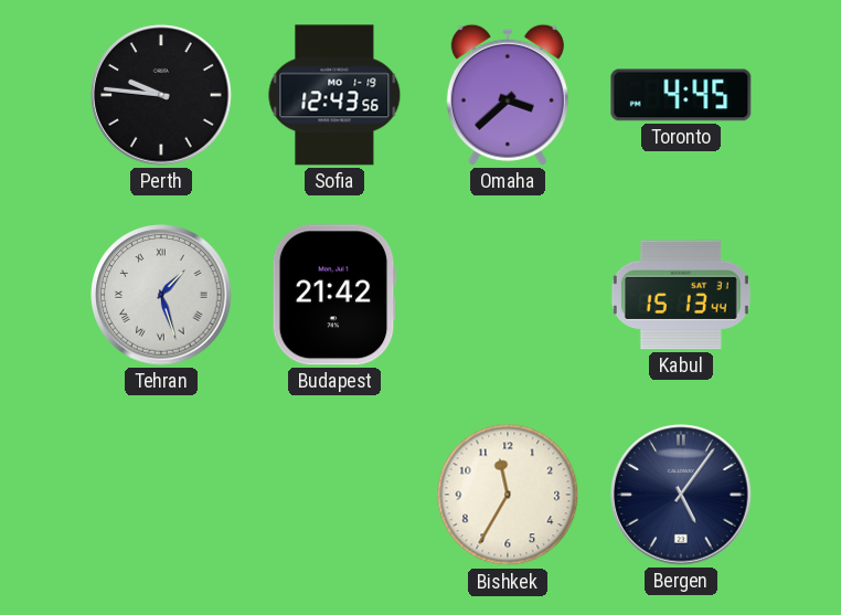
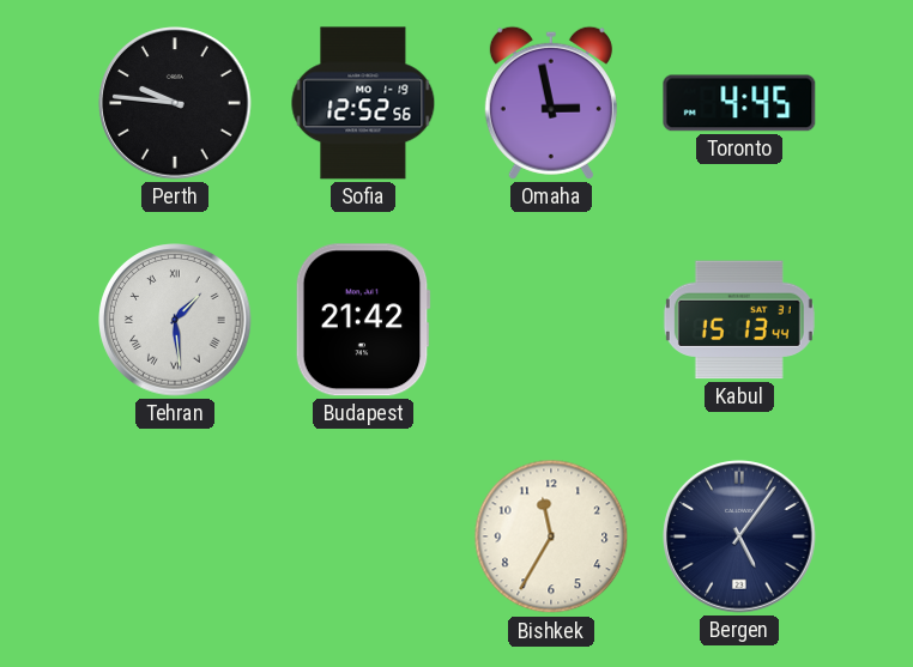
Sofia: 12:43 -> 12:52
Omaha: 3:38 -> 2:58
Tehran: 1:27 -> 1:29
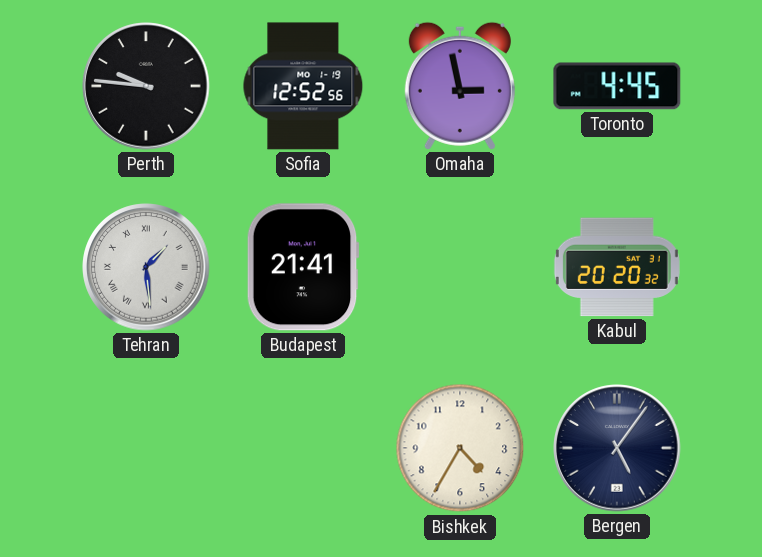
Budapest: 21:42 -> 21:41
Kabul: 15:13 -> 20:20
Bishkek: 11:35 -> 4:35
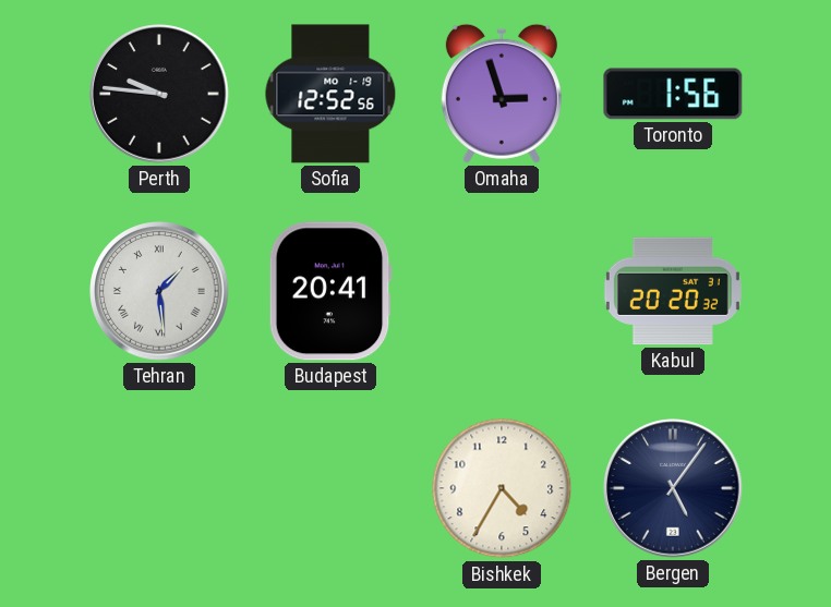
Omaha: 2:58 -> 2:57
Toronto: 4:45 -> 1:56
Budapest: 21:41 -> 20:41
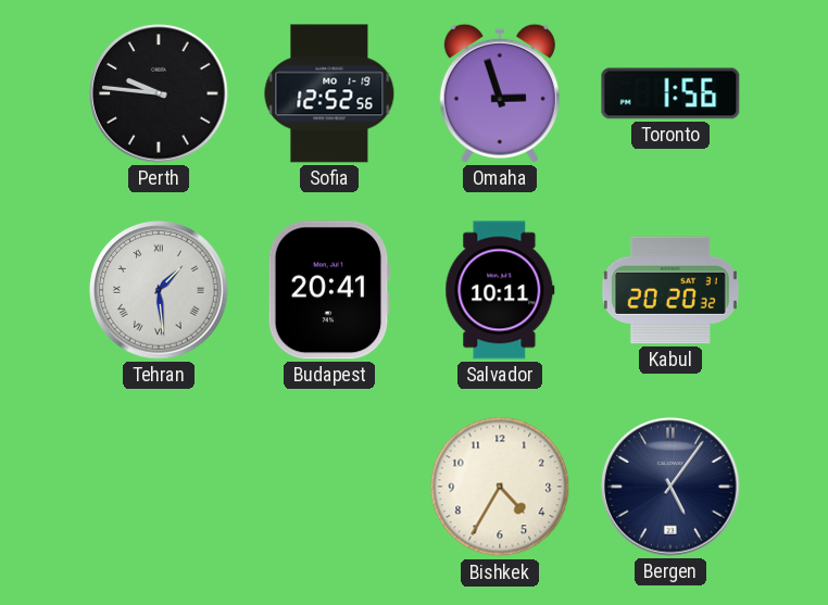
Salvador: none -> 10:11
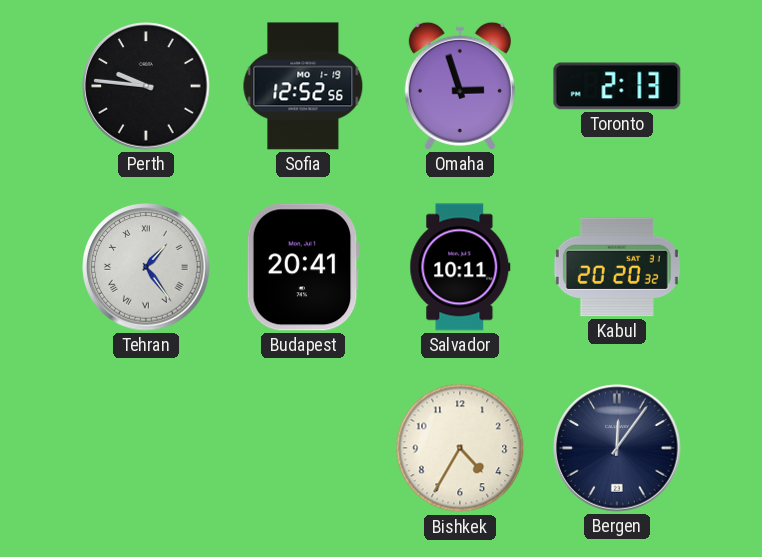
Toronto: 1:56 -> 2:13
Tehran: 1:29 -> 1:24
Bergen: 5:06 -> 12:06
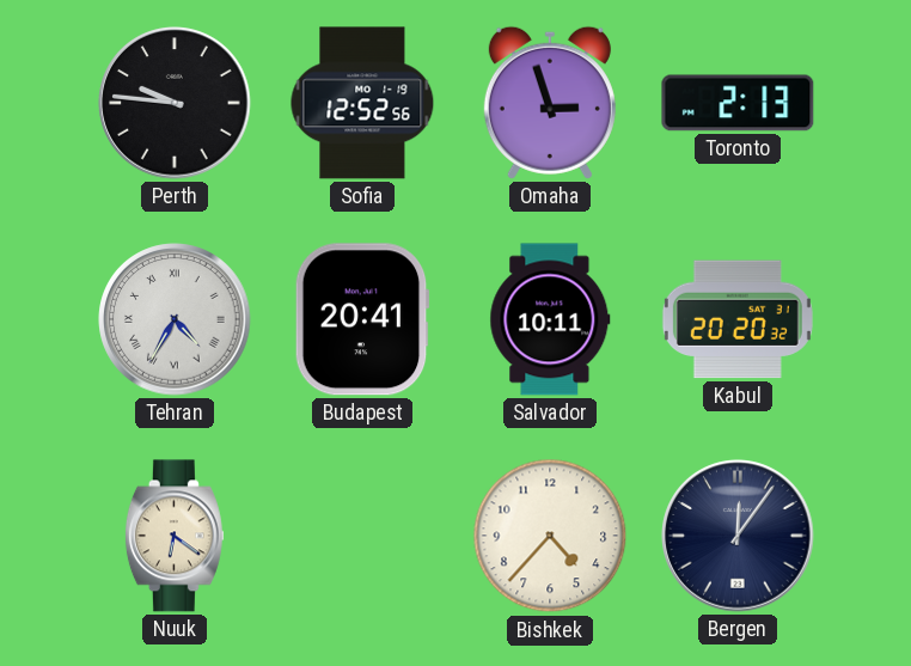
Tehran: 1:24 -> 4:35
Nuuk: none -> 6:21
Bishkek: 4:35 -> 4:37
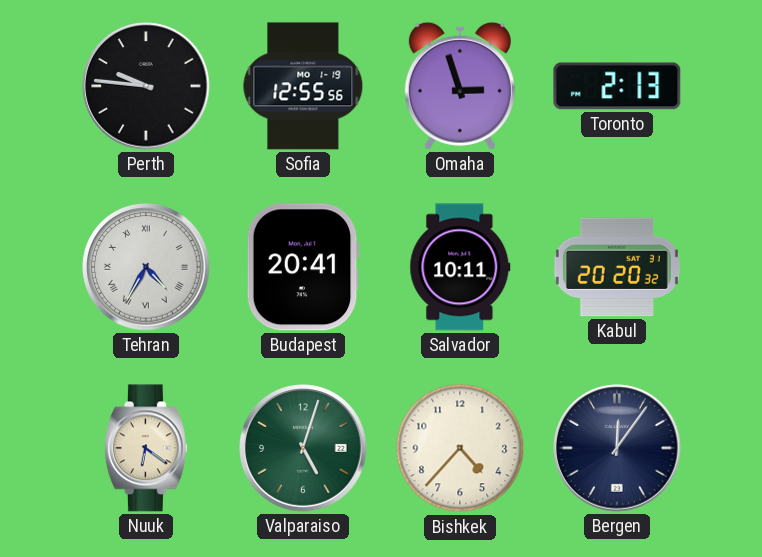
Sofia: 12:52 -> 12:55
Valparaiso: none -> 5:03
